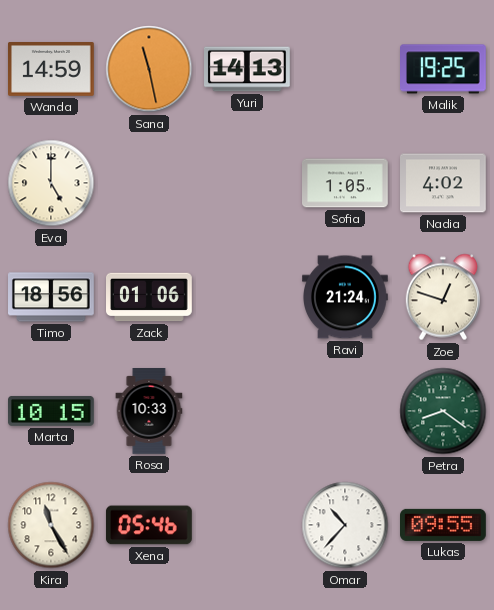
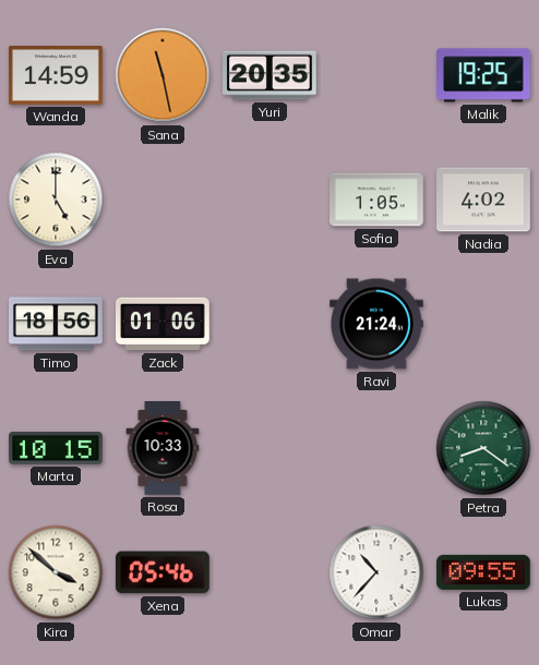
Yuri: 14:13 -> 20:35
Zoe: 12:48 -> none
Kira: 11:25 -> 3:52
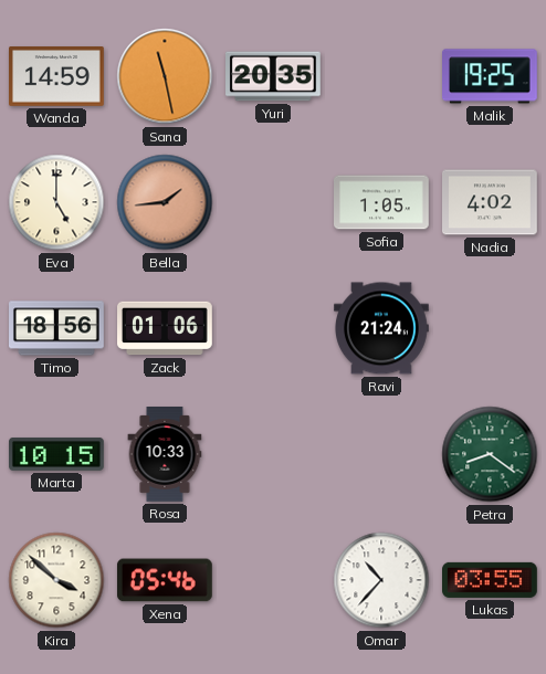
Bella: none -> 1:44
Lukas: 09:55 -> 03:55
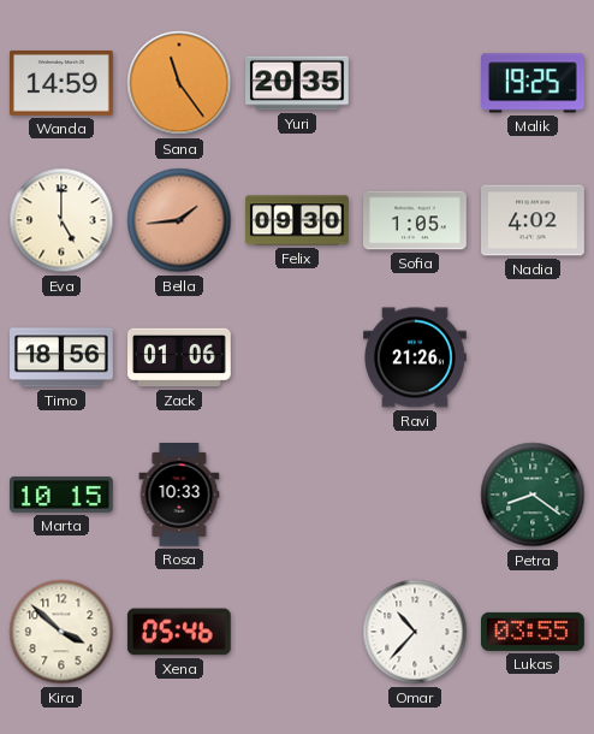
Sana: 11:28 -> 11:24
Felix: none -> 09:30
Ravi: 21:24 -> 21:26
